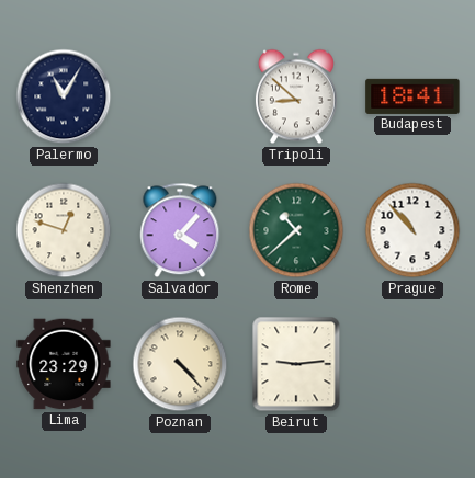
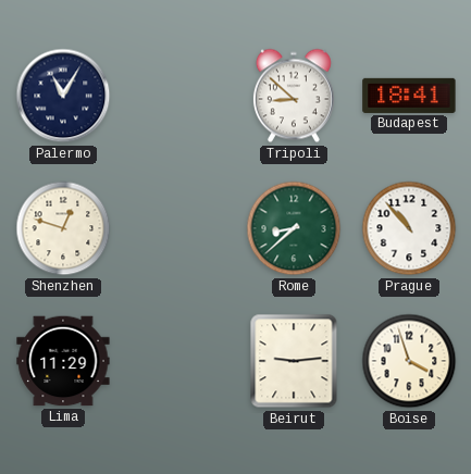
Salvador: 4:07 -> none
Rome: 10:38 -> 8:38
Lima: 23:29 -> 11:29
Poznan: 4:23 -> none
Boise: none -> 3:57
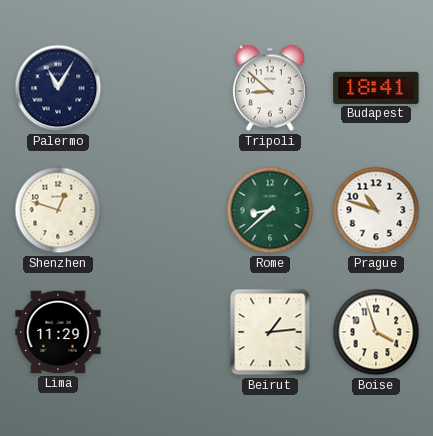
Prague: 10:53 -> 10:48
Beirut: 9:14 -> 1:14
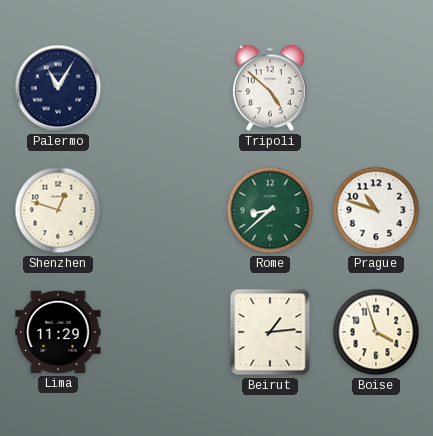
Tripoli: 8:52 -> 4:52
Budapest: 18:41 -> none
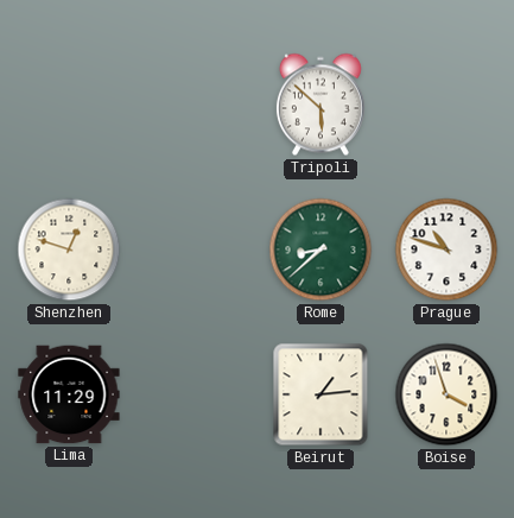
Palermo: 11:05 -> none
Tripoli: 4:52 -> 5:52
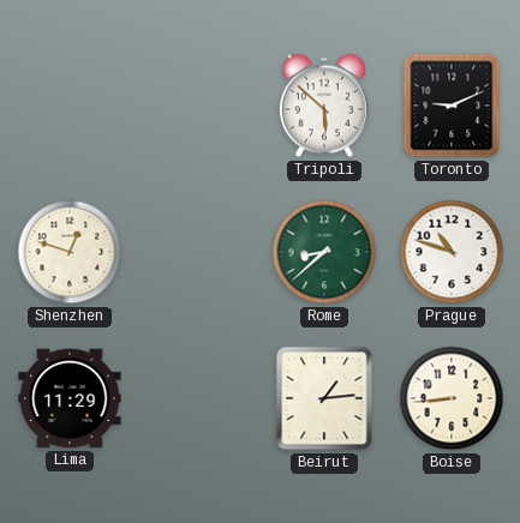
Toronto: none -> 9:11
Boise: 3:57 -> 8:44
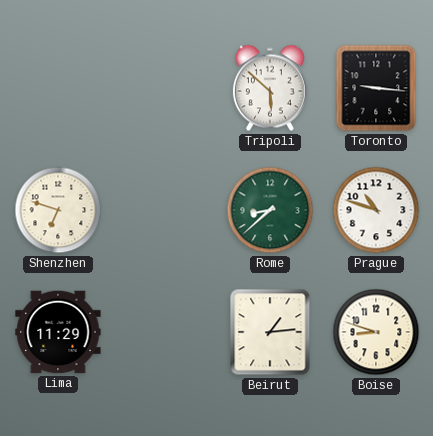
Toronto: 9:11 -> 9:16
Shenzhen: 12:48 -> 6:48
Boise: 8:44 -> 8:48
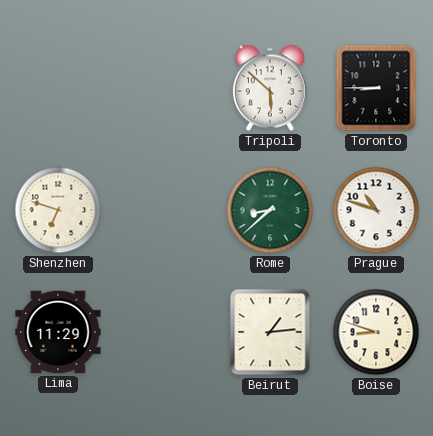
Toronto: 9:16 -> 8:45
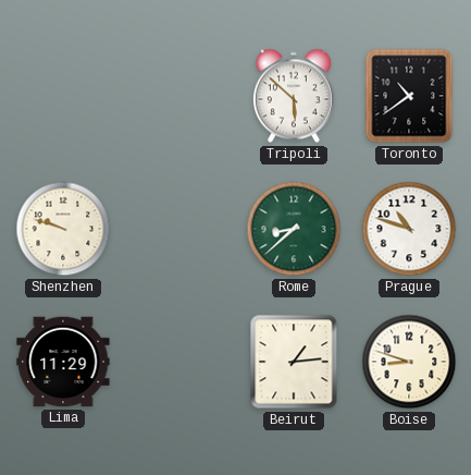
Toronto: 8:45 -> 10:39
Shenzhen: 6:48 -> 9:48
